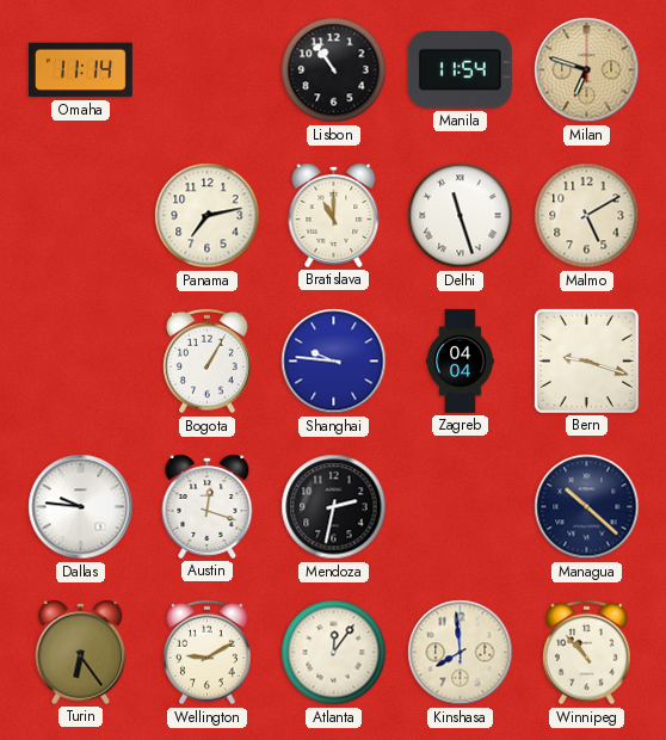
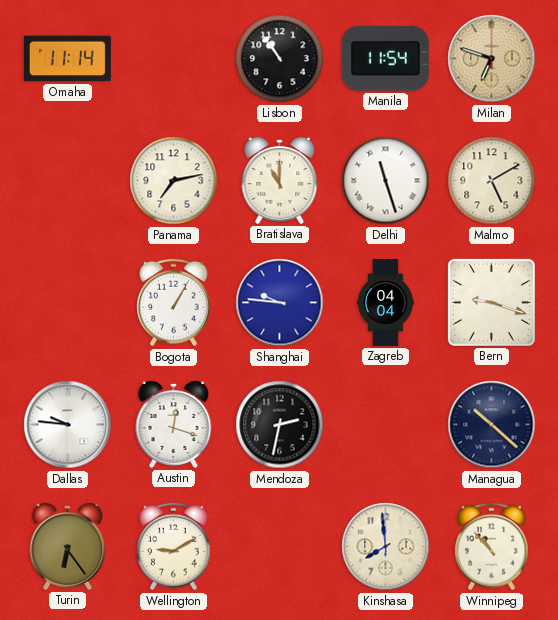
Atlanta: 12:06 -> none
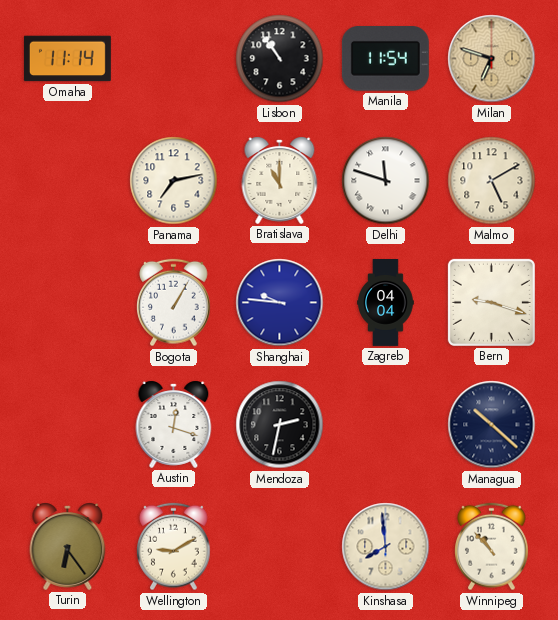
Delhi: 11:27 -> 11:48
Dallas: 9:46 -> none
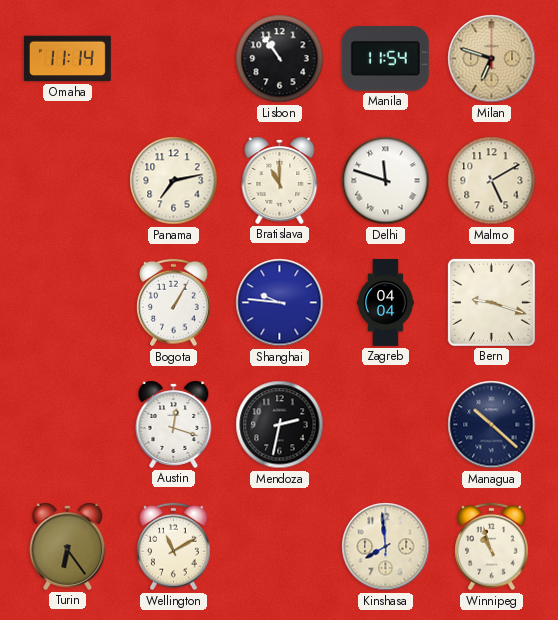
Wellington: 9:10 -> 11:10
Winnipeg: 10:53 -> 10:57
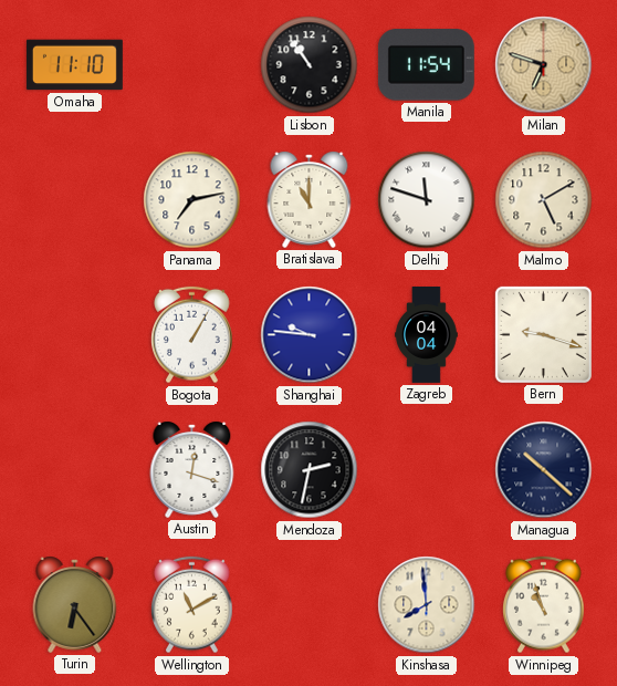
Omaha: 11:14 -> 11:10
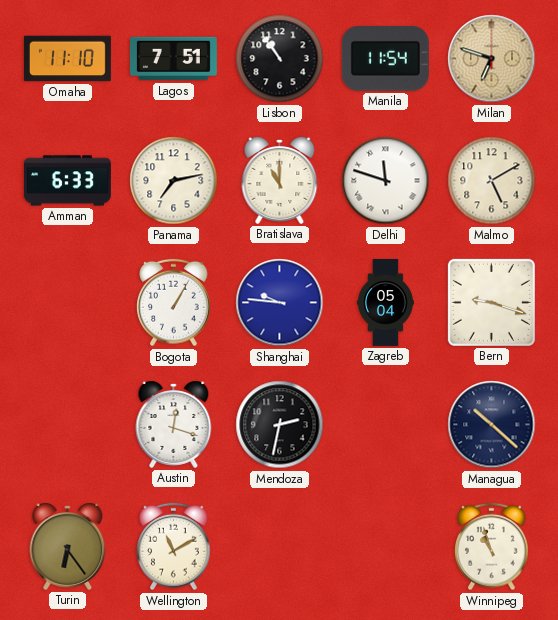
Lagos: none -> 7:51
Amman: none -> 6:33
Zagreb: 04:04 -> 05:04
Kinshasa: 7:59 -> none
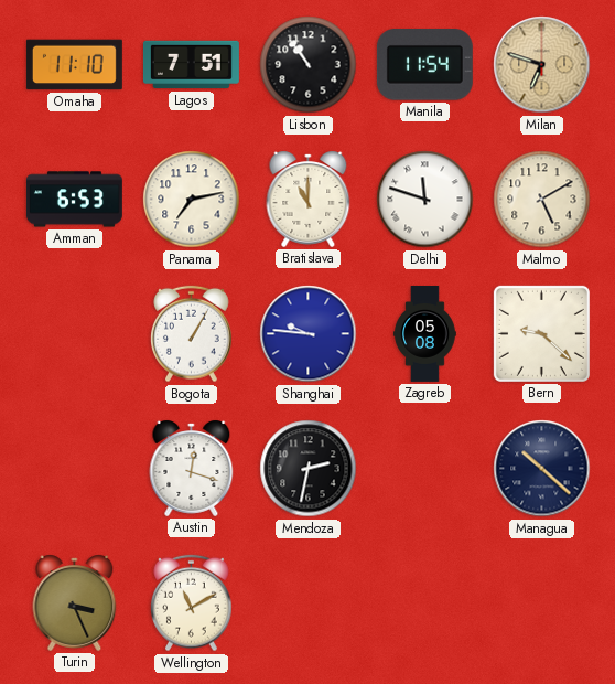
Amman: 6:33 -> 6:53
Zagreb: 05:04 -> 05:08
Bern: 9:18 -> 9:22
Turin: 6:24 -> 3:26
Winnipeg: 10:57 -> none
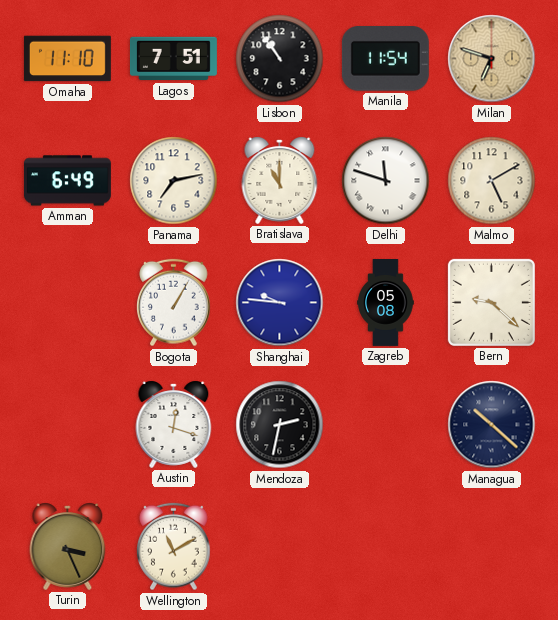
Amman: 6:53 -> 6:49
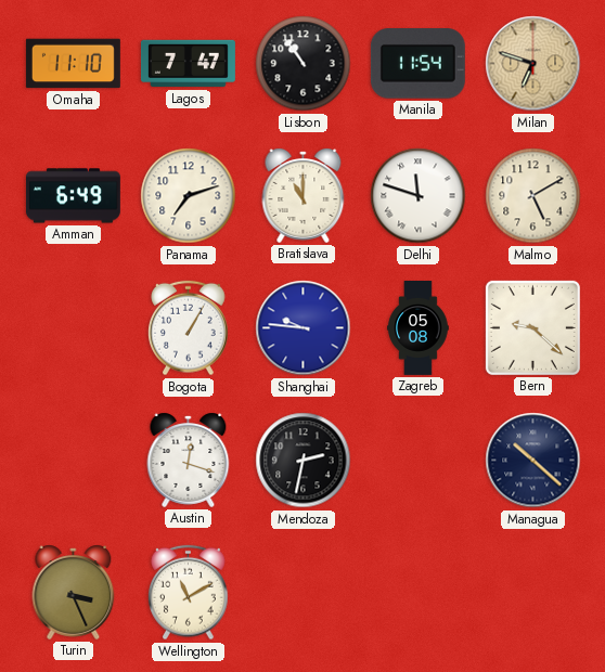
Lagos: 7:51 -> 7:47
Panama: 7:13 -> 7:12
